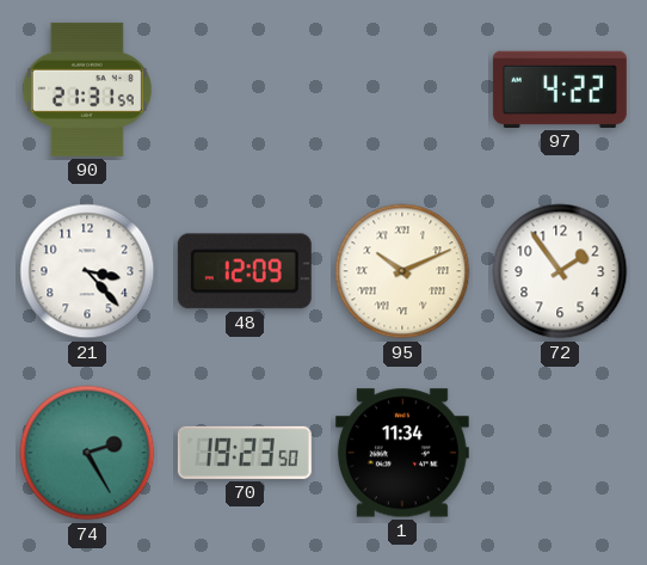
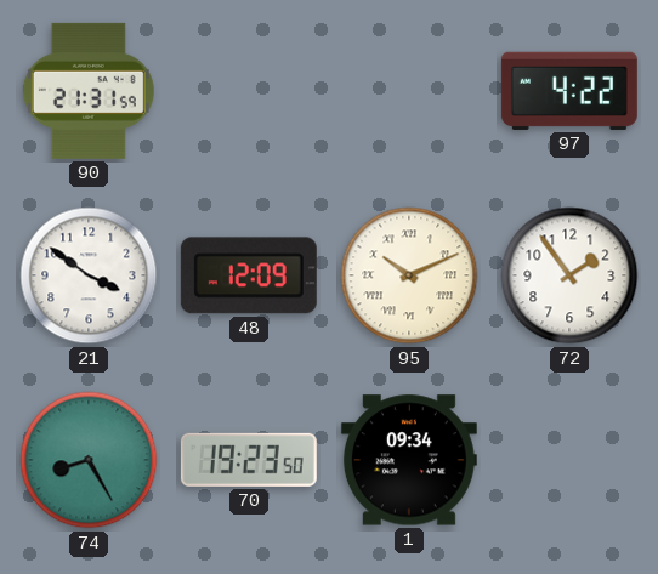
21: 3:23 -> 3:51
74: 2:25 -> 8:25
1: 11:34 -> 09:34
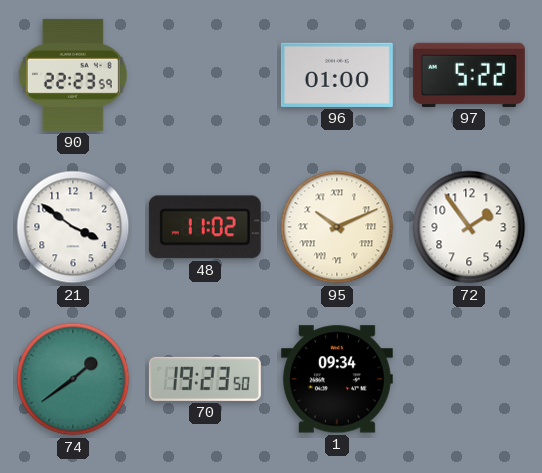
90: 21:31 -> 22:23
96: none -> 01:00
97: 4:22 -> 5:22
48: 12:09 -> 11:02
74: 8:25 -> 1:39
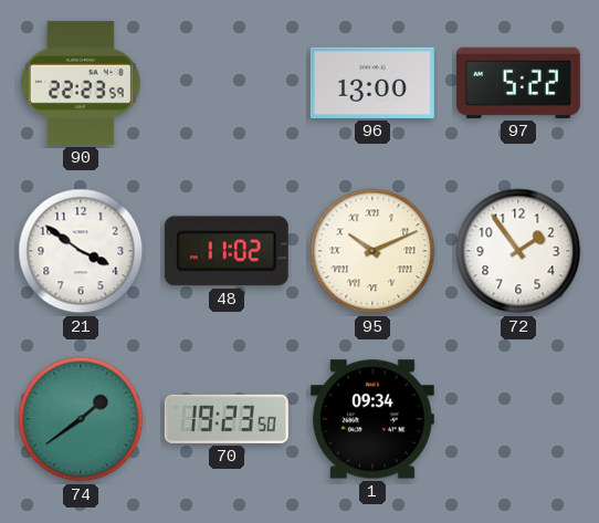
96: 01:00 -> 13:00
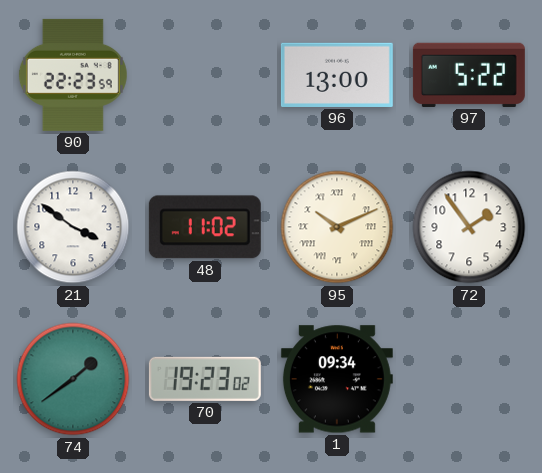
70: 19:23:50 -> 19:23:02
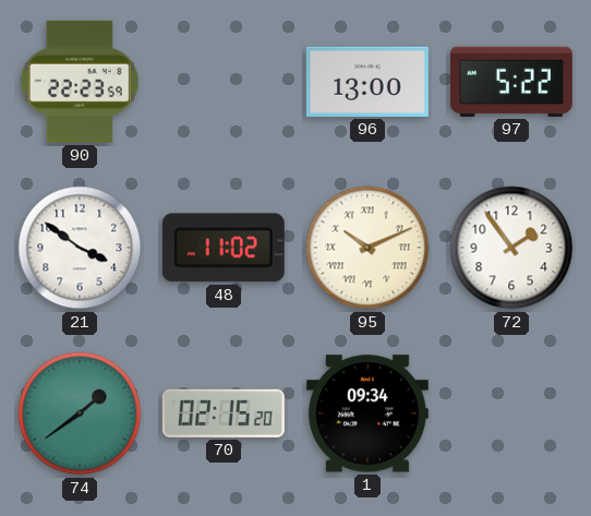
70: 19:23 -> 02:15
